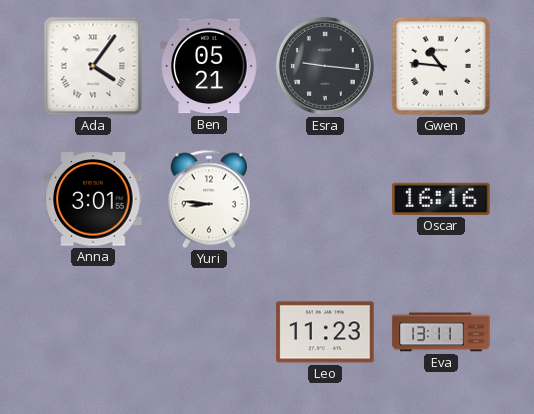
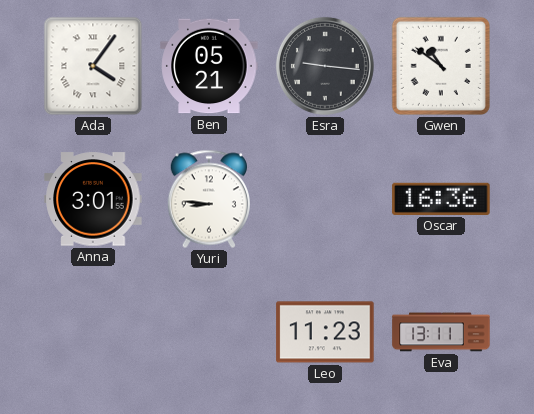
Gwen: 10:46 -> 10:51
Oscar: 16:16 -> 16:36
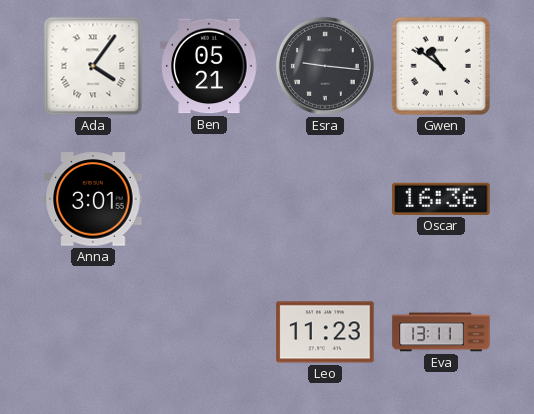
Yuri: 8:46 -> none
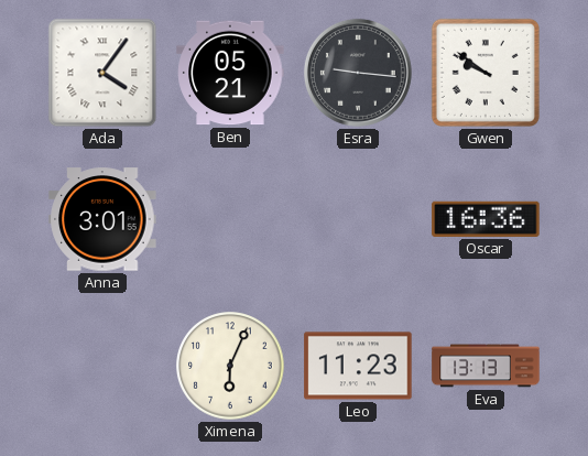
Gwen: 10:51 -> 9:51
Ximena: none -> 6:04
Eva: 13:11 -> 13:13
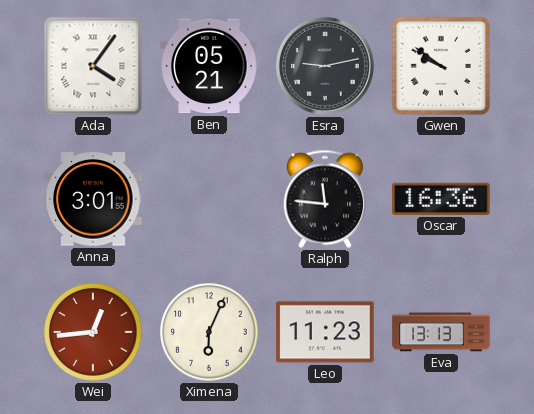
Esra: 9:16 -> 9:13
Ralph: none -> 11:46
Wei: none -> 12:44
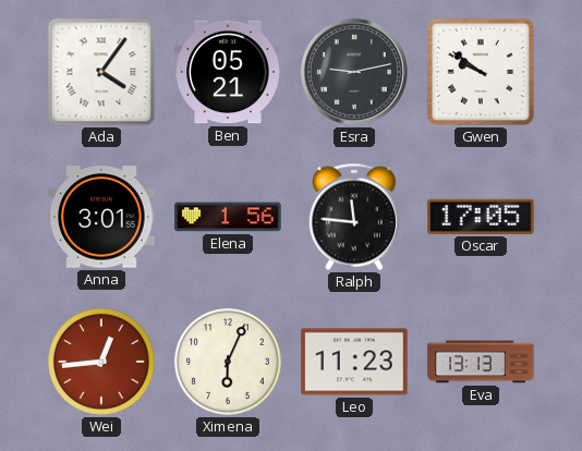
Elena: none -> 1:56
Oscar: 16:36 -> 17:05
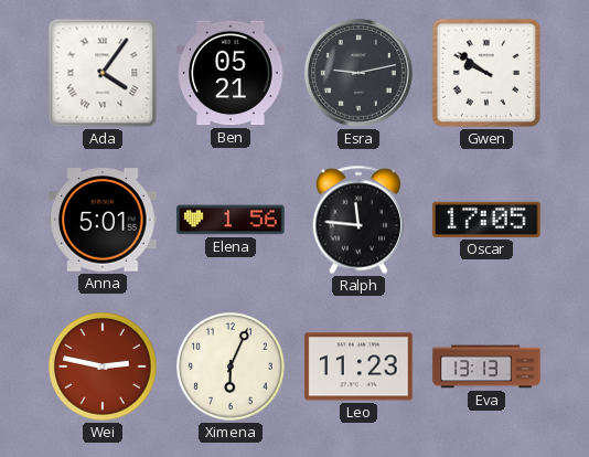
Anna: 3:01 -> 5:01
Wei: 12:44 -> 2:47
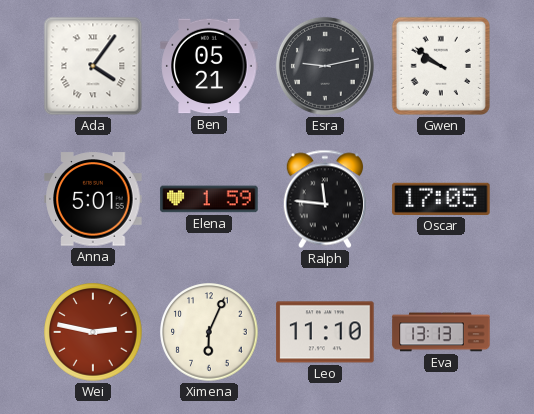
Elena: 1:56 -> 1:59
Leo: 11:23 -> 11:10
